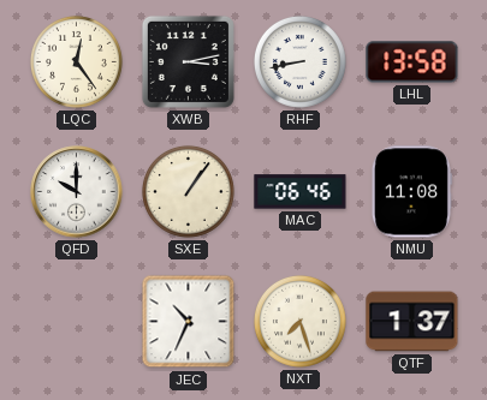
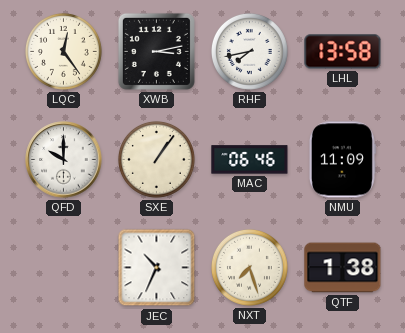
RHF: 8:43 -> 7:43
NMU: 11:08 -> 11:09
QTF: 1:37 -> 1:38
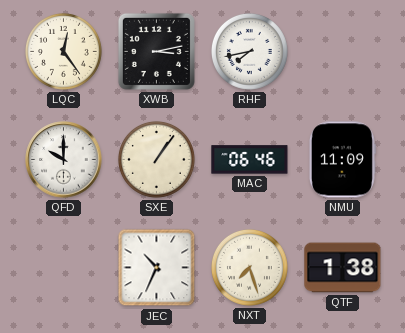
LHL: 13:58 -> none
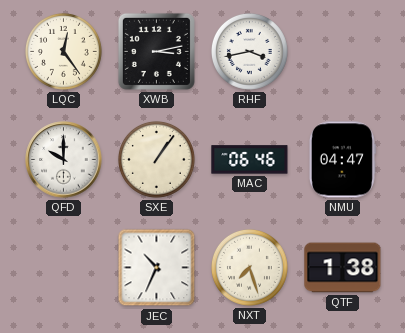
RHF: 7:43 -> 3:43
NMU: 11:09 -> 04:47
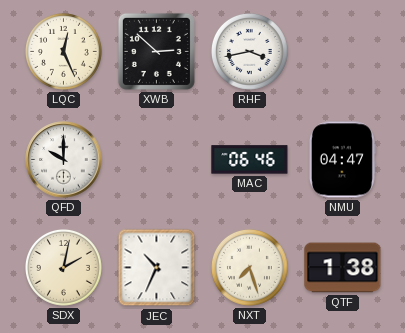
LQC: 12:24 -> 12:26
XWB: 3:13 -> 2:52
SXE: 1:06 -> none
SDX: none -> 2:02
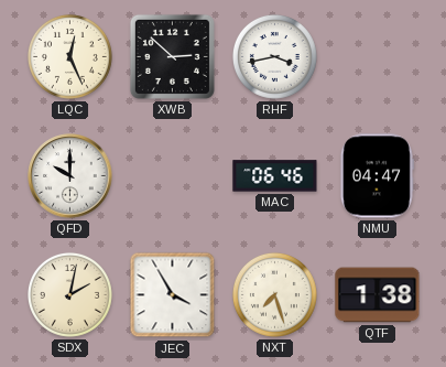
JEC: 10:34 -> 3:55
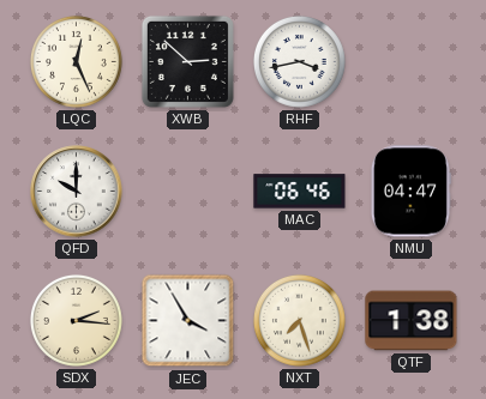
SDX: 2:02 -> 2:16
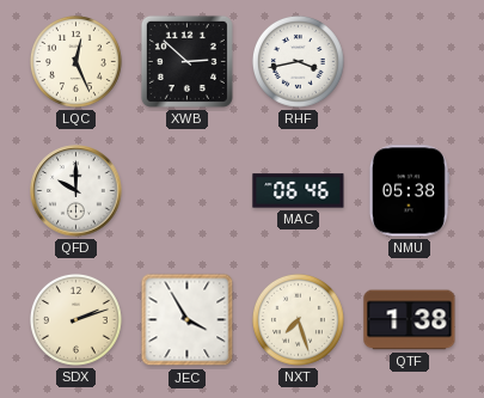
NMU: 04:47 -> 05:38
SDX: 2:16 -> 2:12
